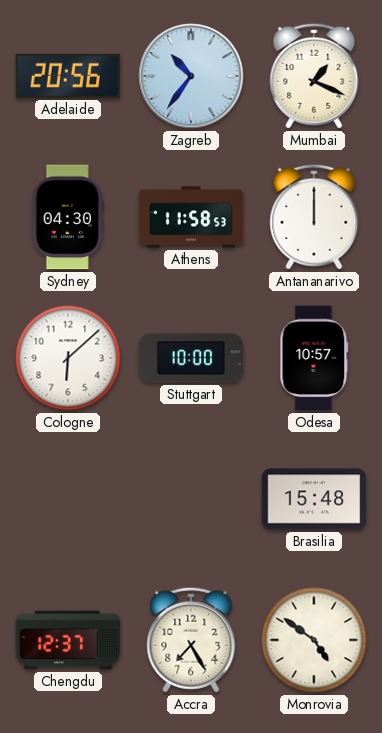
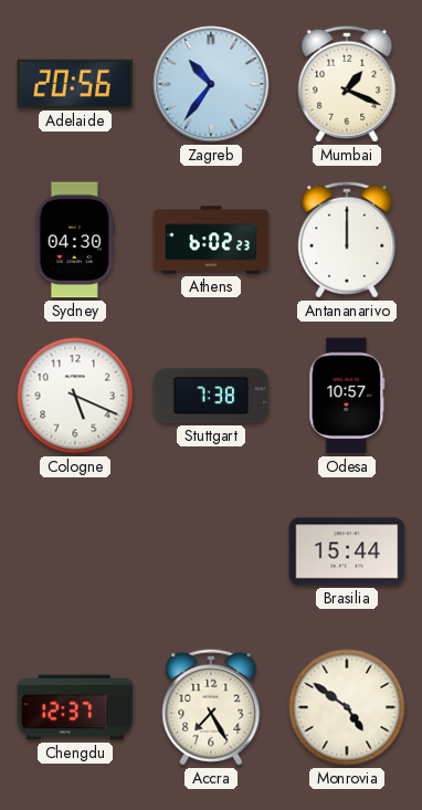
Athens: 11:58 -> 6:02
Cologne: 6:08 -> 5:19
Stuttgart: 10:00 -> 7:38
Brasilia: 15:48 -> 15:44
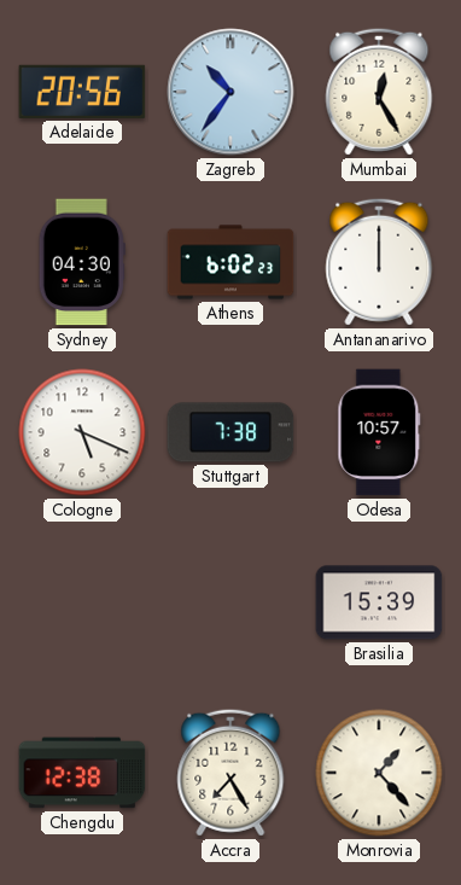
Mumbai: 1:19 -> 12:25
Brasilia: 15:44 -> 15:39
Chengdu: 12:37 -> 12:38
Monrovia: 4:51 -> 1:23
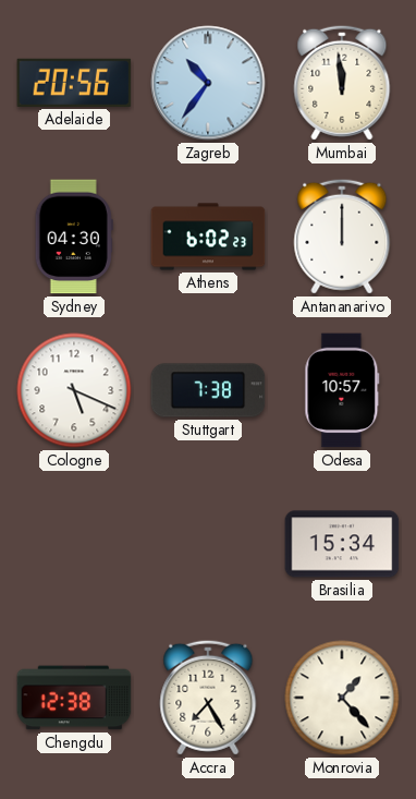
Mumbai: 12:25 -> 11:59
Brasilia: 15:39 -> 15:34
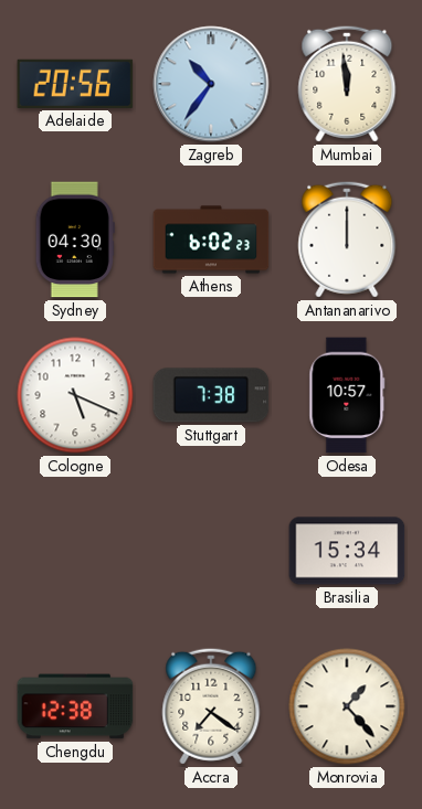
Accra: 7:25 -> 7:21
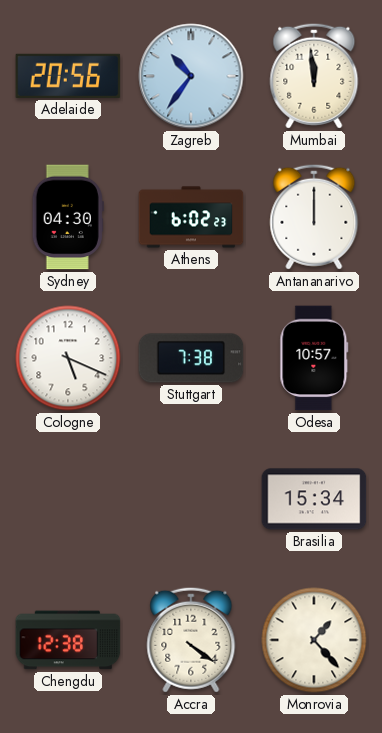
Accra: 7:21 -> 4:21
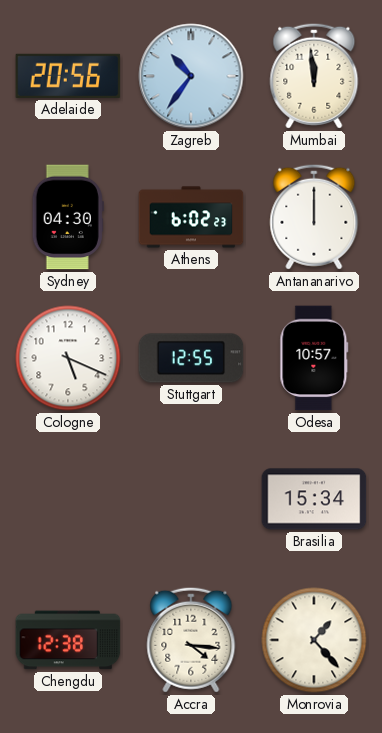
Stuttgart: 7:38 -> 12:55
Accra: 4:21 -> 4:16
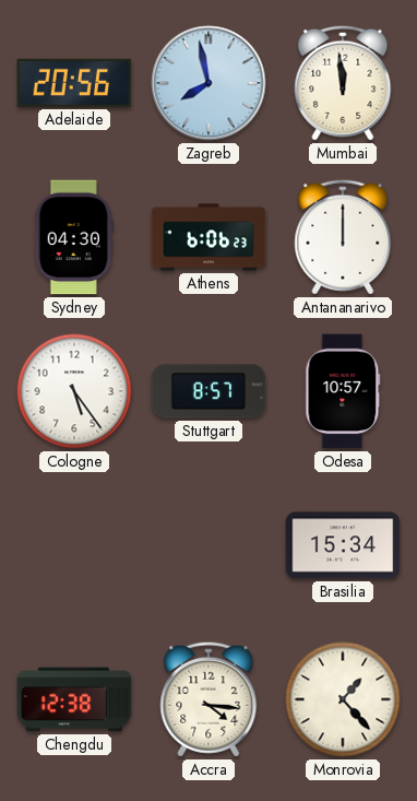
Zagreb: 10:36 -> 7:58
Athens: 6:02 -> 6:06
Cologne: 5:19 -> 5:24
Stuttgart: 12:55 -> 8:57
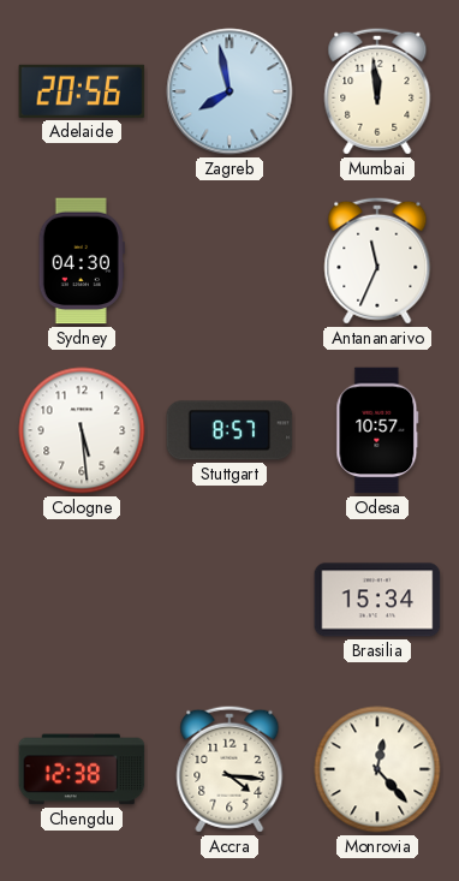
Athens: 6:06 -> none
Antananarivo: 12:00 -> 11:34
Cologne: 5:24 -> 5:29
Monrovia: 1:23 -> 12:23
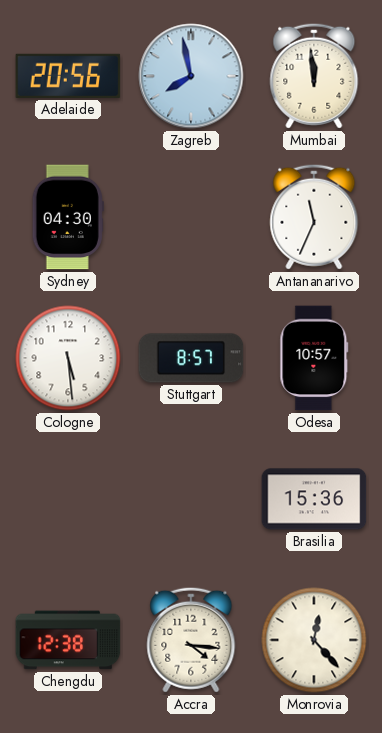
Brasilia: 15:34 -> 15:36
